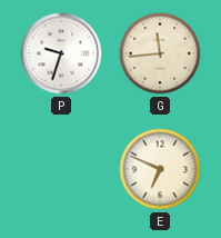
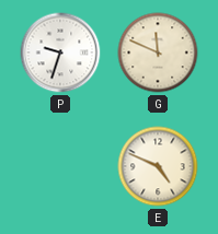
G: 11:44 -> 11:49
E: 6:49 -> 4:49
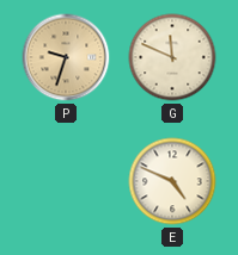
P dial: white -> champagne
